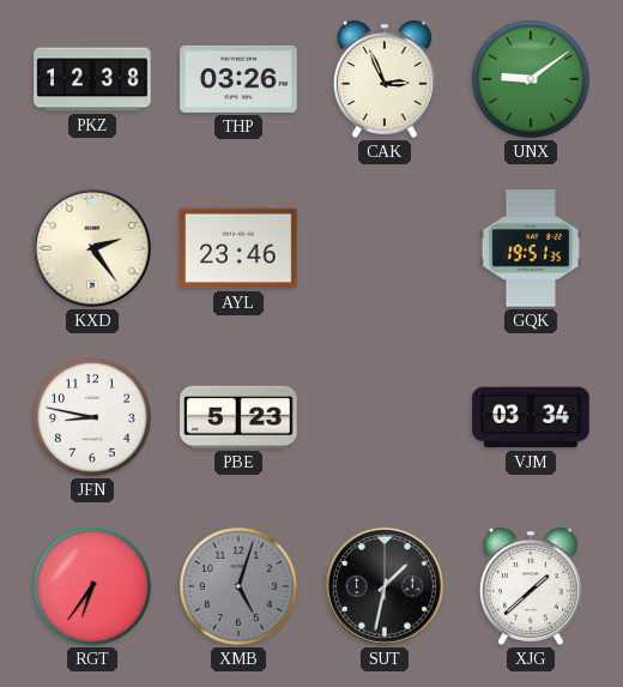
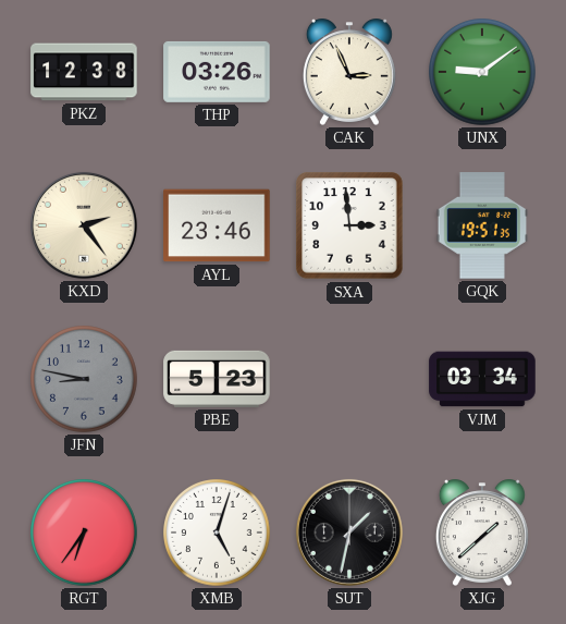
SXA: none -> 2:59
JFN dial: white -> grey
XMB dial: grey -> white
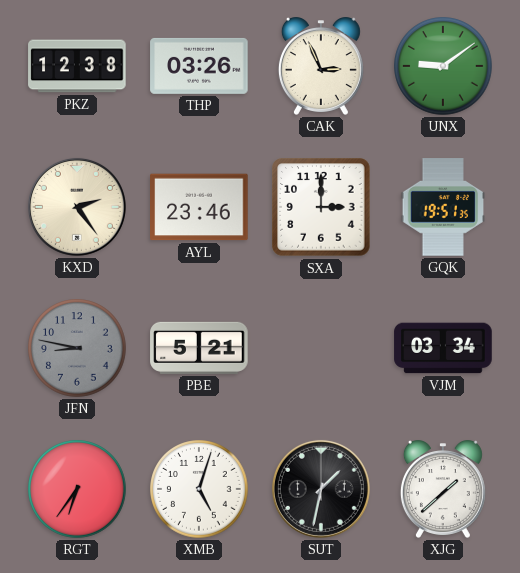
SXA: 2:59 -> 3:00
PBE: 5:23 -> 5:21
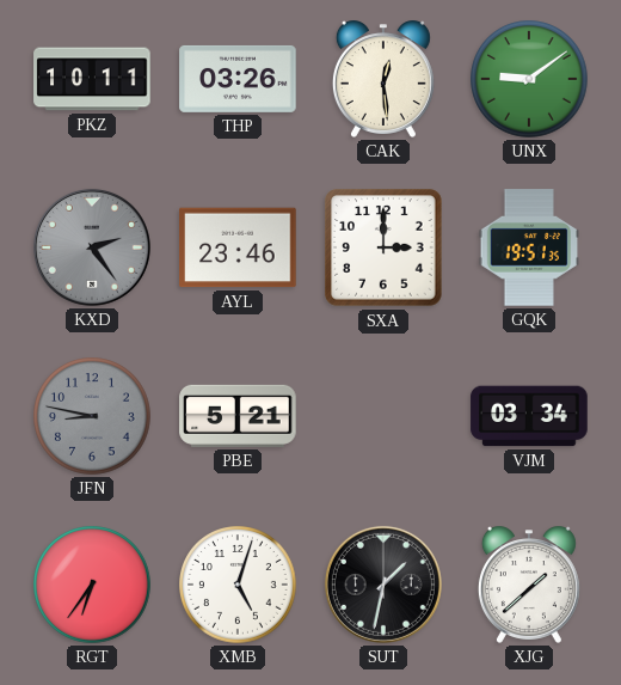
PKZ: 12:38 -> 10:11
CAK: 2:56 -> 12:29
KXD dial: cream -> grey
